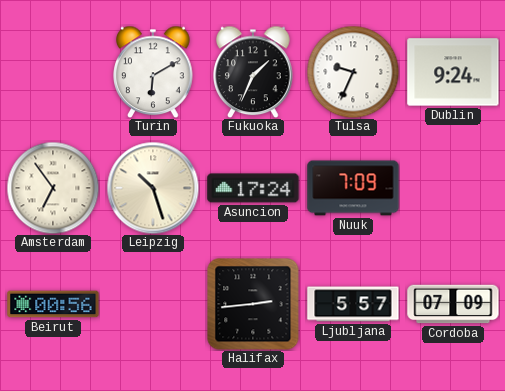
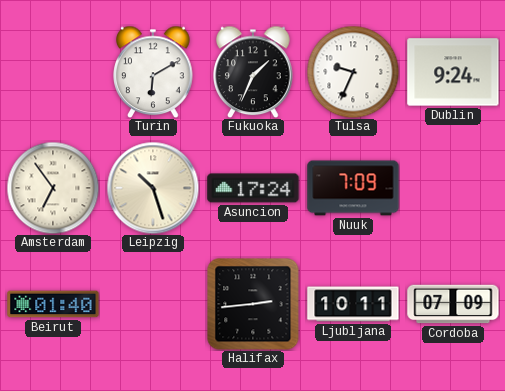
Beirut: 00:56 -> 01:40
Ljubljana: 5:57 -> 10:11
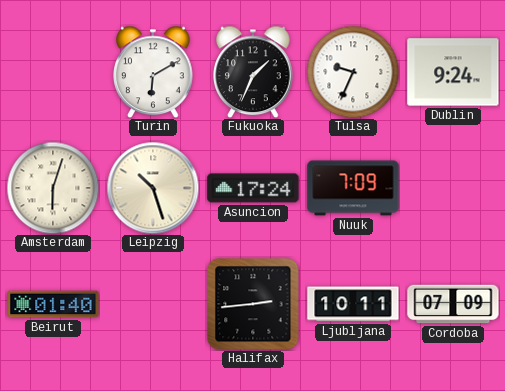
Amsterdam: 6:54 -> 6:03
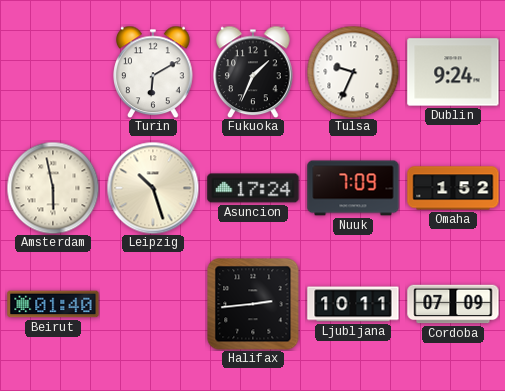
Amsterdam: 6:03 -> 5:58
Omaha: none -> 1:52
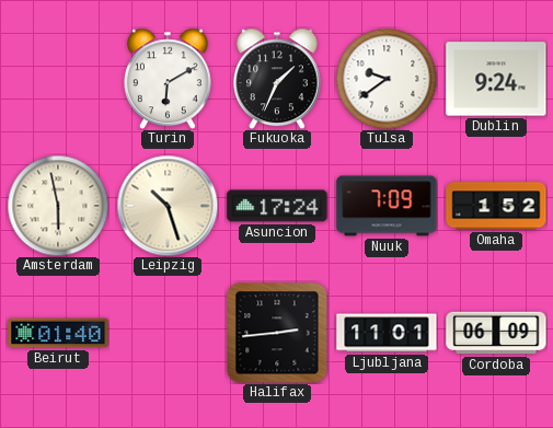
Tulsa: 9:34 -> 9:39
Ljubljana: 10:11 -> 11:01
Cordoba: 07:09 -> 06:09
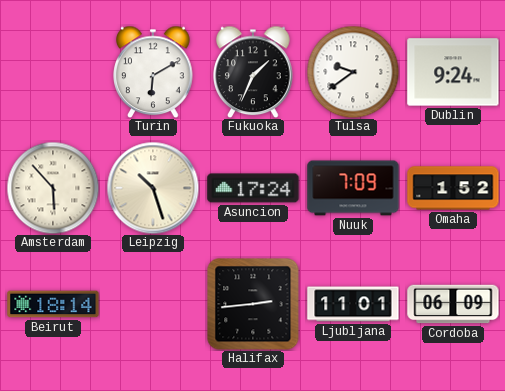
Amsterdam: 5:58 -> 5:53
Beirut: 01:40 -> 18:14
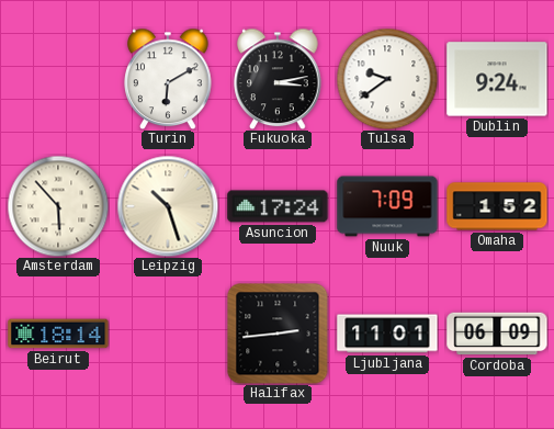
Fukuoka: 1:34 -> 3:13
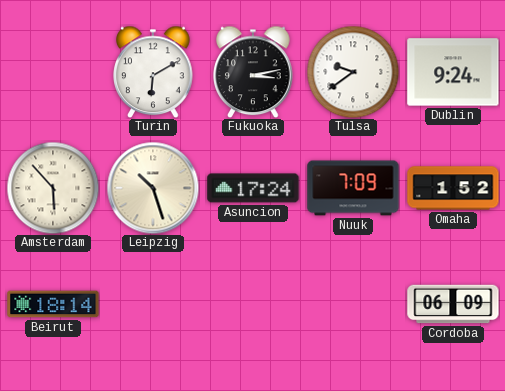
Halifax: 2:44 -> none
Ljubljana: 11:01 -> none
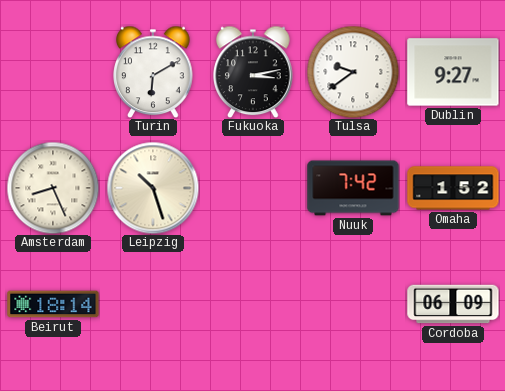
Dublin: 9:24 -> 9:27
Amsterdam: 5:53 -> 8:26
Asuncion: 17:24 -> none
Nuuk: 7:09 -> 7:42
